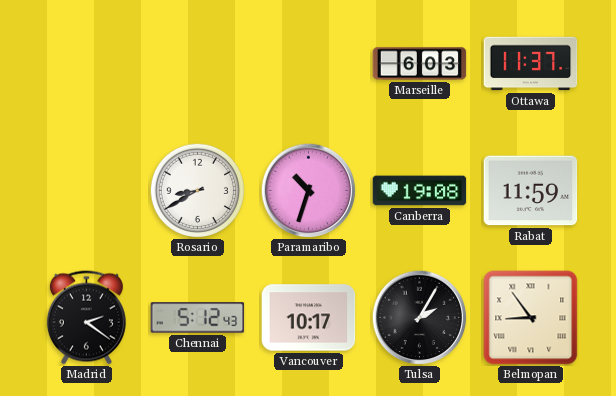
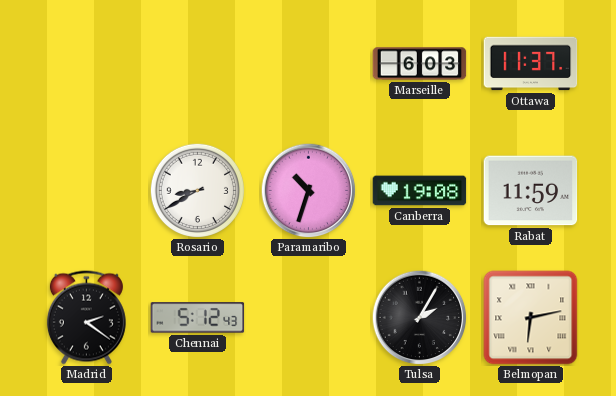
Vancouver: 10:17 -> none
Belmopan: 8:54 -> 6:13
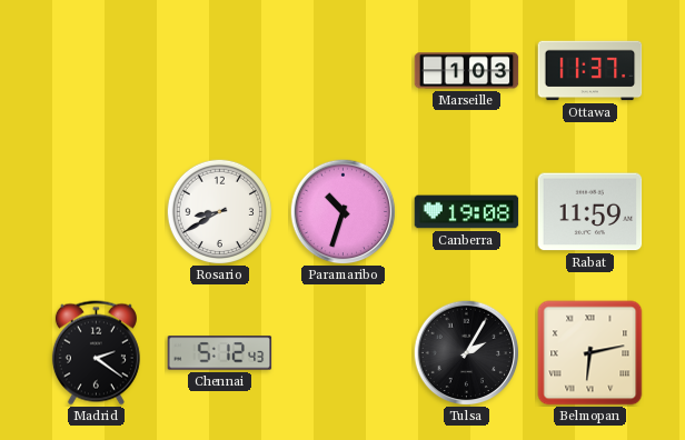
Marseille: 6:03 -> 1:03
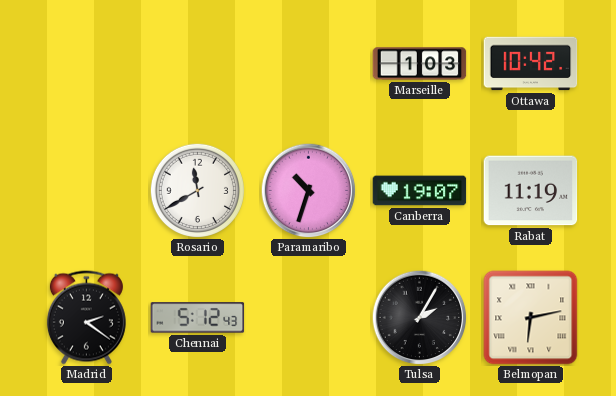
Ottawa: 11:37 -> 10:42
Rosario: 8:40 -> 11:40
Canberra: 19:08 -> 19:07
Rabat: 11:59 -> 11:19
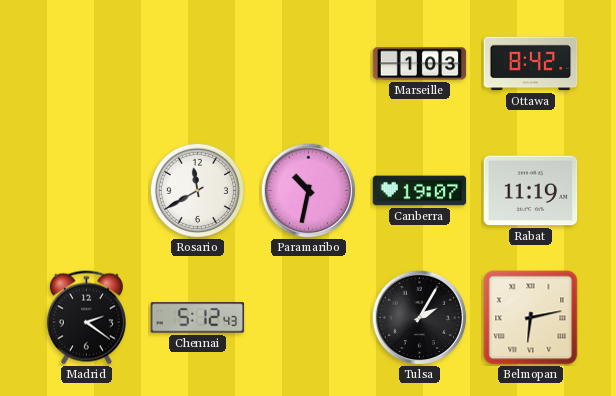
Ottawa: 10:42 -> 8:42
Paramaribo: 10:33 -> 10:32
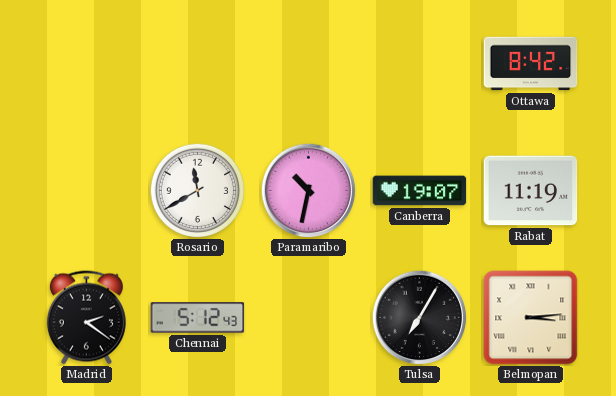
Marseille: 1:03 -> none
Tulsa: 2:05 -> 7:05
Belmopan: 6:13 -> 3:14
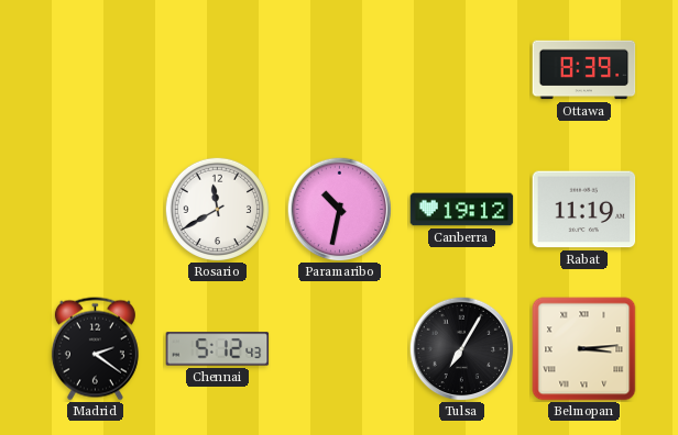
Ottawa: 8:42 -> 8:39
Canberra: 19:07 -> 19:12
